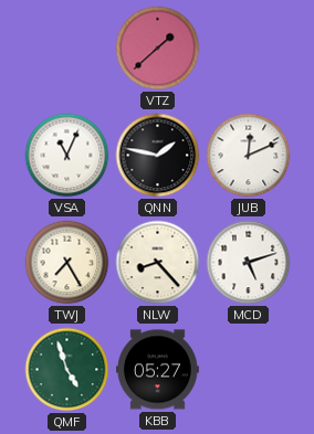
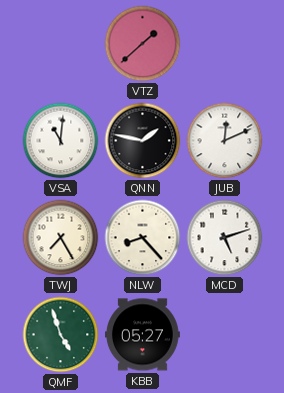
VSA: 11:04 -> 11:01
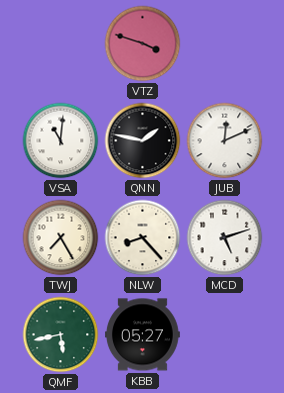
VTZ: 1:38 -> 3:48
QMF: 4:57 -> 5:43
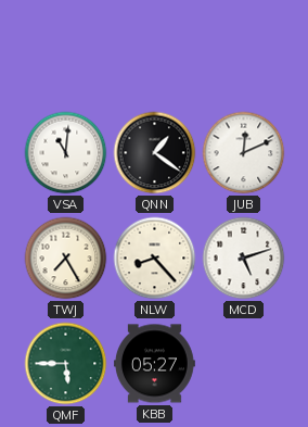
VTZ: 3:48 -> none
QNN: 1:47 -> 1:21
QMF: 5:43 -> 5:45
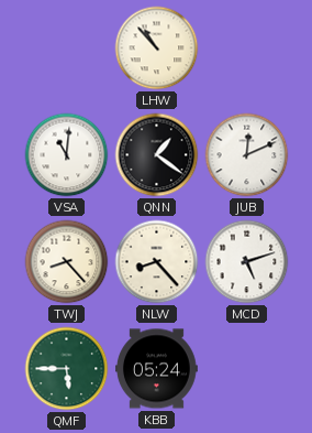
LHW: none -> 10:53
TWJ: 7:25 -> 8:23
KBB: 05:27 -> 05:24
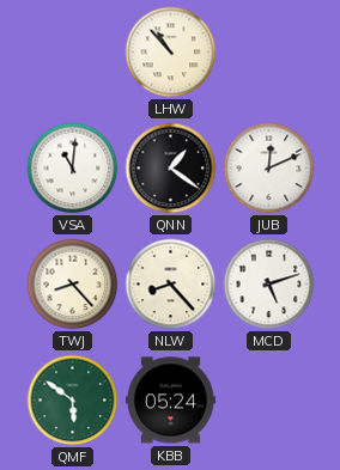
QMF: 5:45 -> 5:51
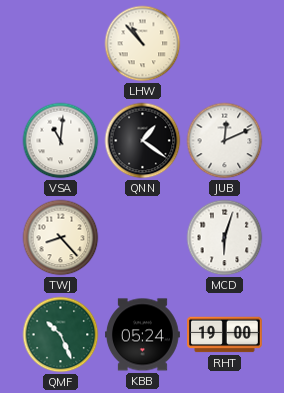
NLW: 8:23 -> none
MCD: 5:12 -> 6:03
QMF: 5:51 -> 10:26
RHT: none -> 19:00
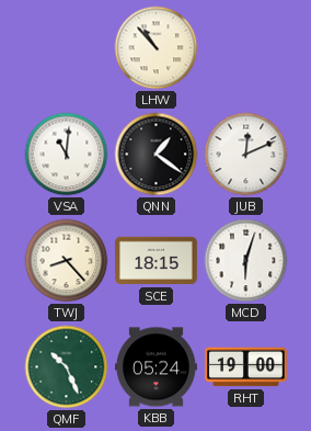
SCE: none -> 18:15
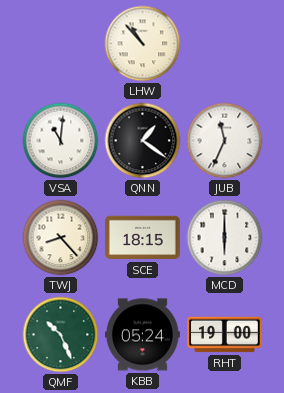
JUB: 12:11 -> 11:34
MCD: 6:03 -> 6:00
